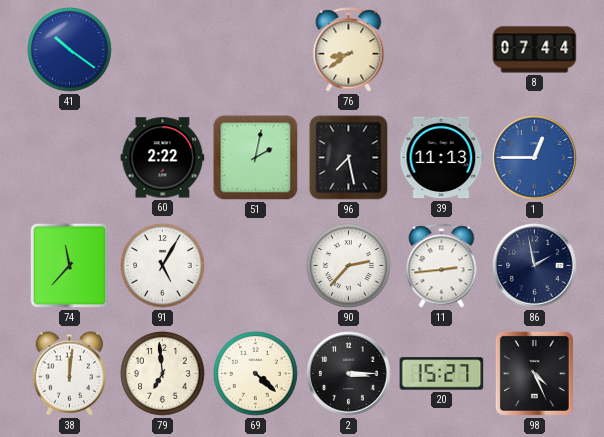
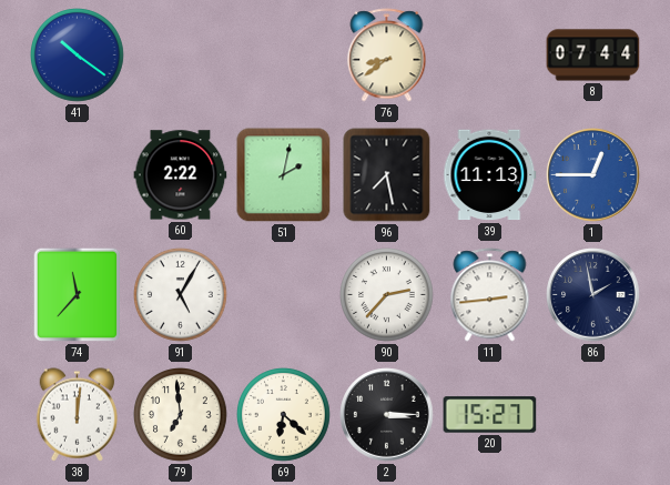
69: 4:22 -> 6:22
98: 4:26 -> none
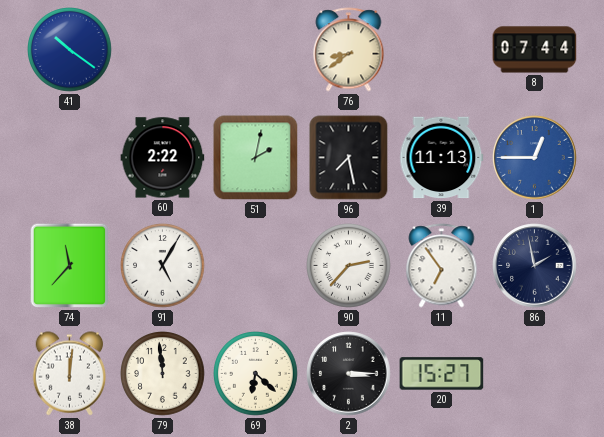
11: 2:44 -> 6:54
79: 6:59 -> 11:59
